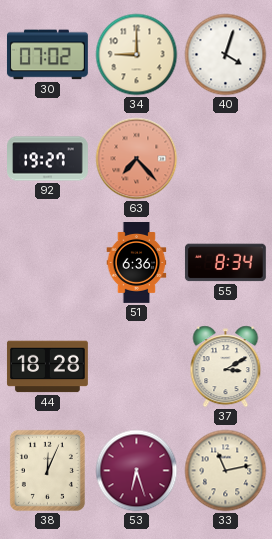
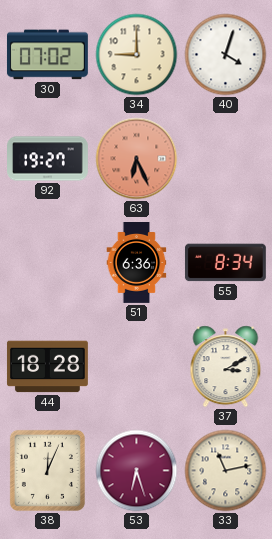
63: 7:23 -> 6:26
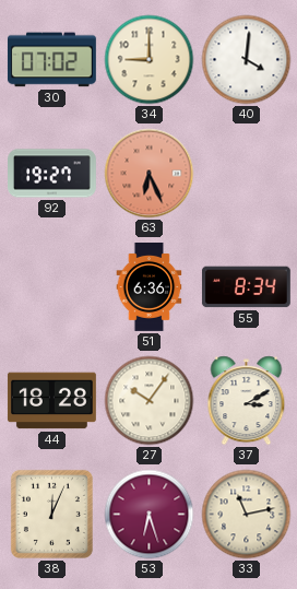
40: 4:03 -> 4:01
27: none -> 10:06
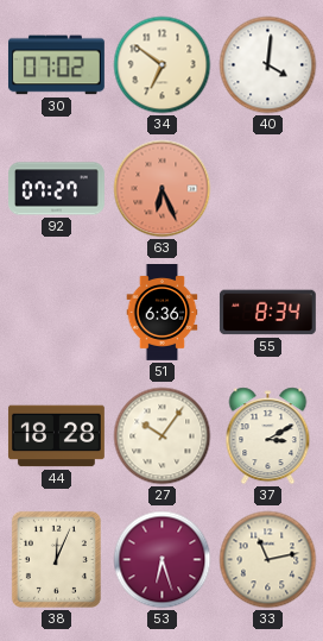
34: 9:00 -> 6:51
92: 19:27 -> 07:27
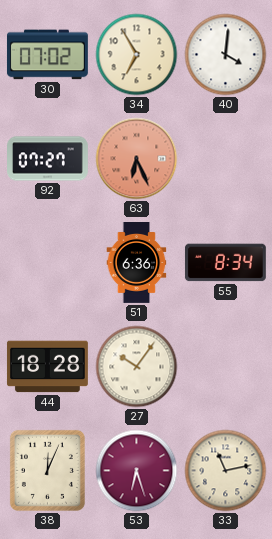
34: 6:51 -> 6:55
37: 3:10 -> none
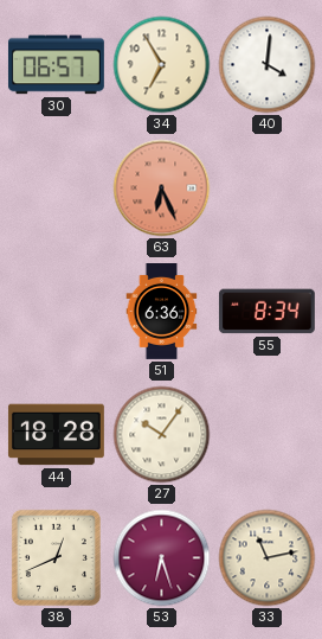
30: 07:02 -> 06:57
92: 07:27 -> none
38: 12:04 -> 12:41
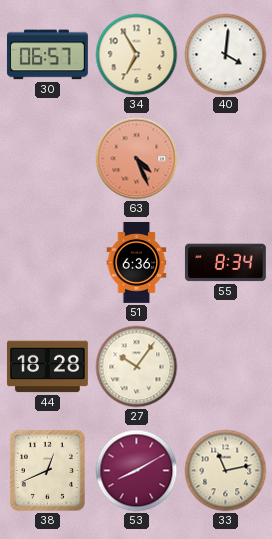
63: 6:26 -> 4:26
53: 6:27 -> 8:10
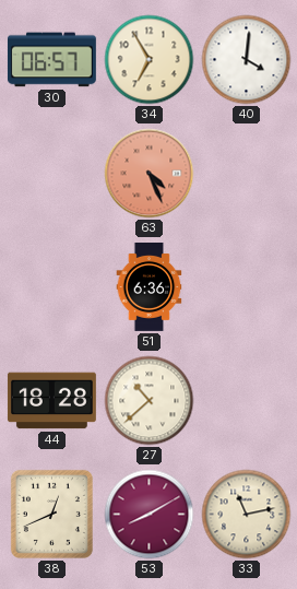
55: 8:34 -> none
27: 10:06 -> 10:38
